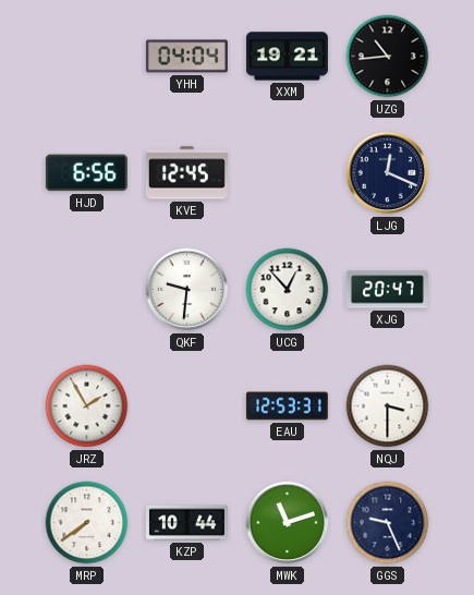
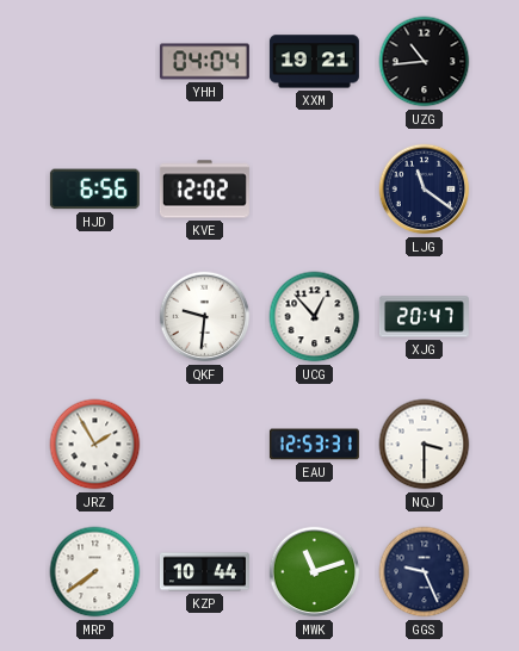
KVE: 12:45 -> 12:02
LJG: 12:19 -> 11:21
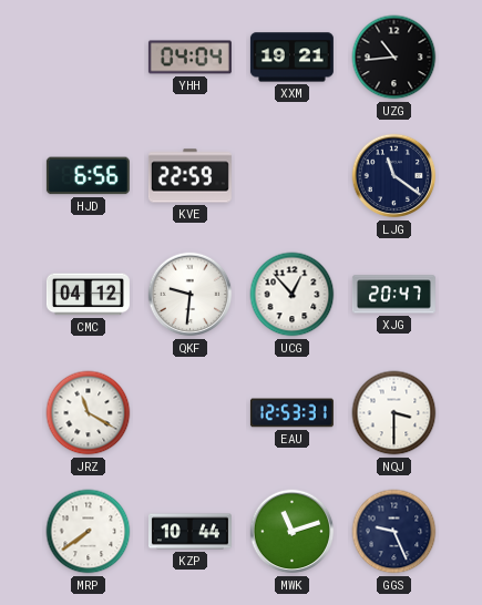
KVE: 12:02 -> 22:59
CMC: none -> 04:12
JRZ: 1:55 -> 11:20
